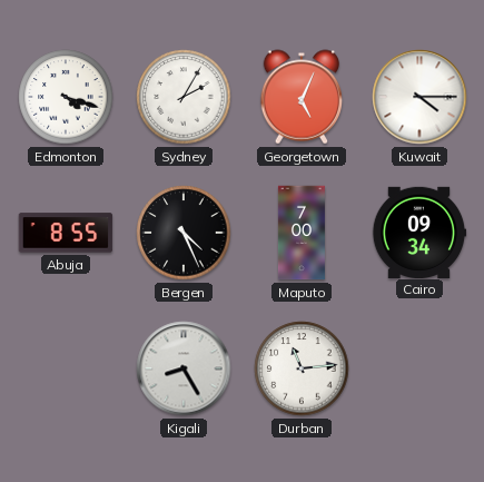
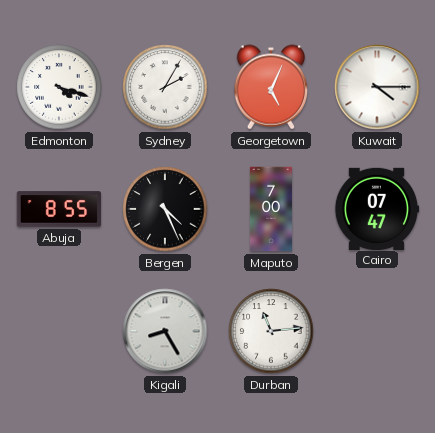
Cairo: 09:34 -> 07:47
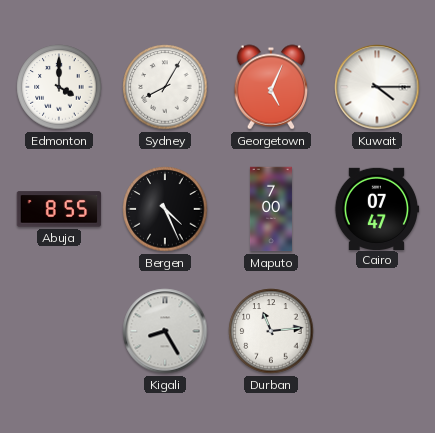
Edmonton: 4:18 -> 4:00
Sydney: 2:05 -> 8:05
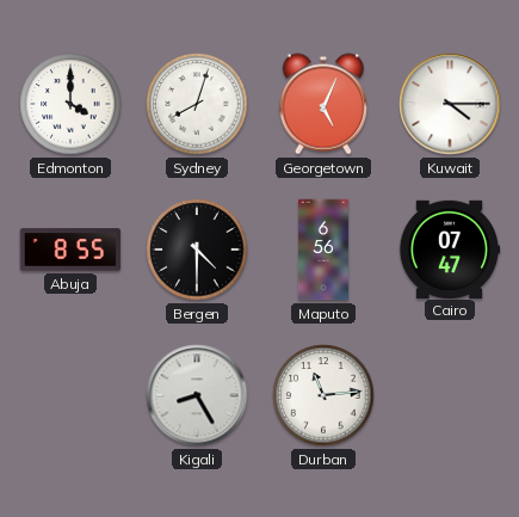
Sydney: 8:05 -> 8:03
Bergen: 4:26 -> 4:30
Maputo: 7:00 -> 6:56
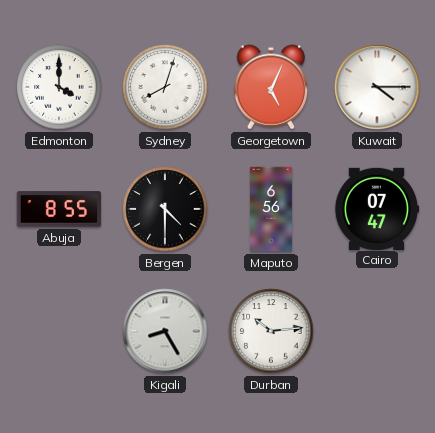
Durban: 11:14 -> 10:14
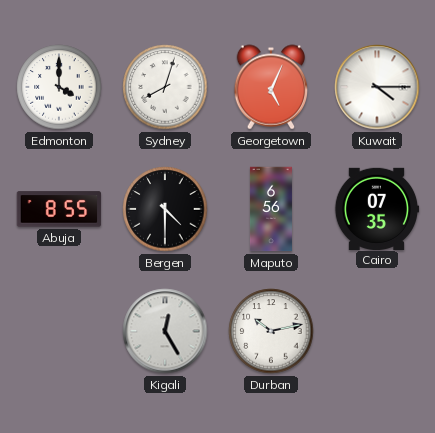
Cairo: 07:47 -> 07:35
Kigali: 8:25 -> 12:25
Durban: 10:14 -> 10:13
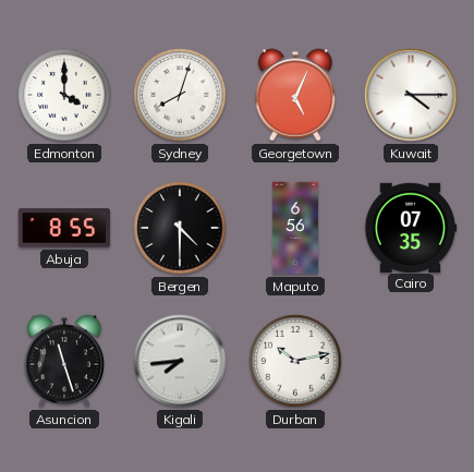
Asuncion: none -> 11:27
Kigali: 12:25 -> 7:44
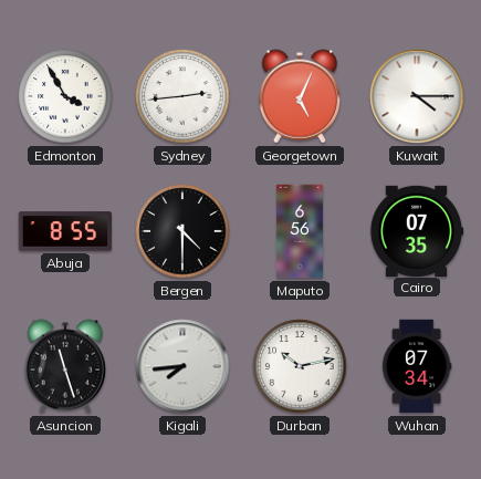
Edmonton: 4:00 -> 3:55
Sydney: 8:03 -> 2:44
Wuhan: none -> 07:34
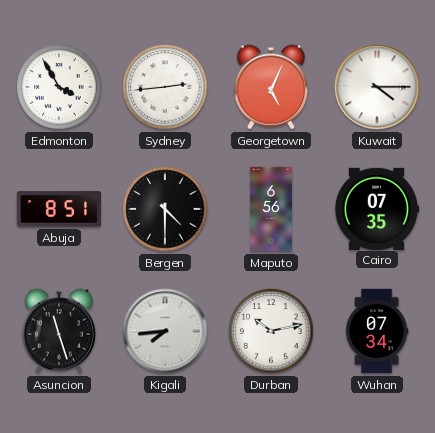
Abuja: 8:55 -> 8:51
